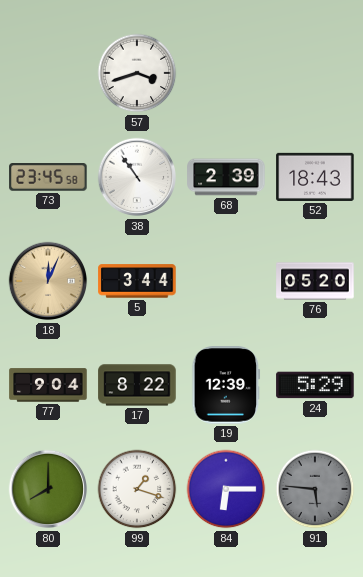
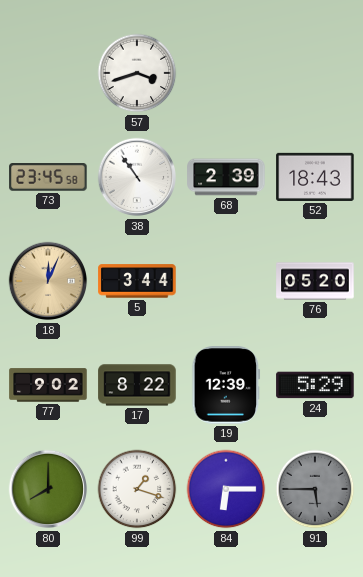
77: 9:04 -> 9:02
91: 5:46 -> 5:45
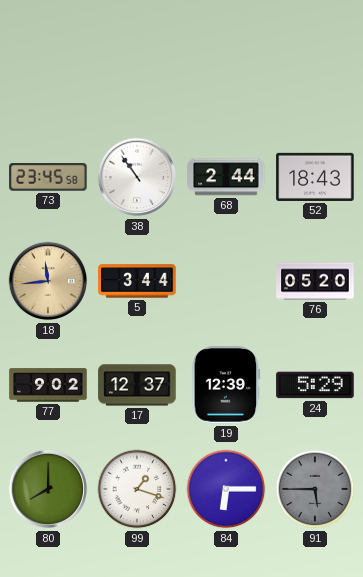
57: 3:42 -> none
68: 2:39 -> 2:44
18: 12:04 -> 11:44
17: 8:22 -> 12:37
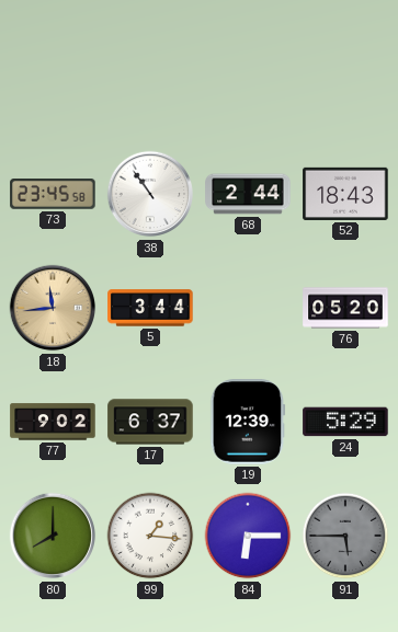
17: 12:37 -> 6:37
99: 1:18 -> 1:16
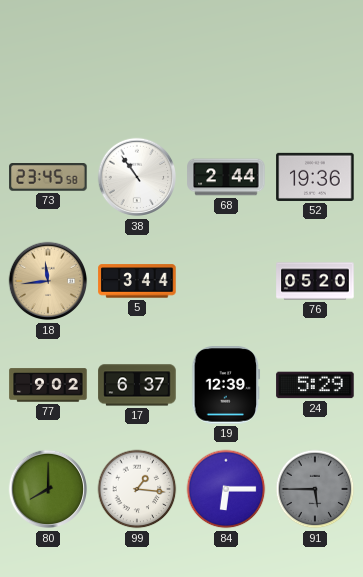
52: 18:43 -> 19:36
